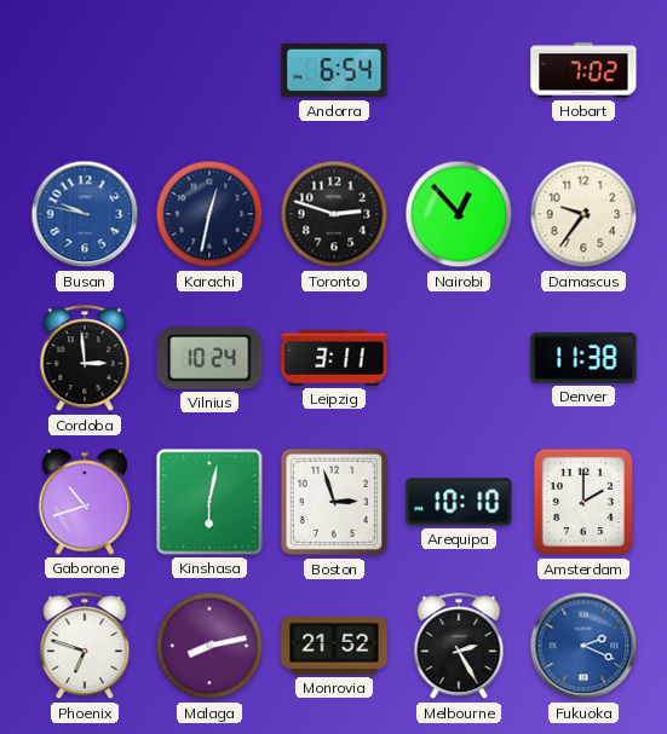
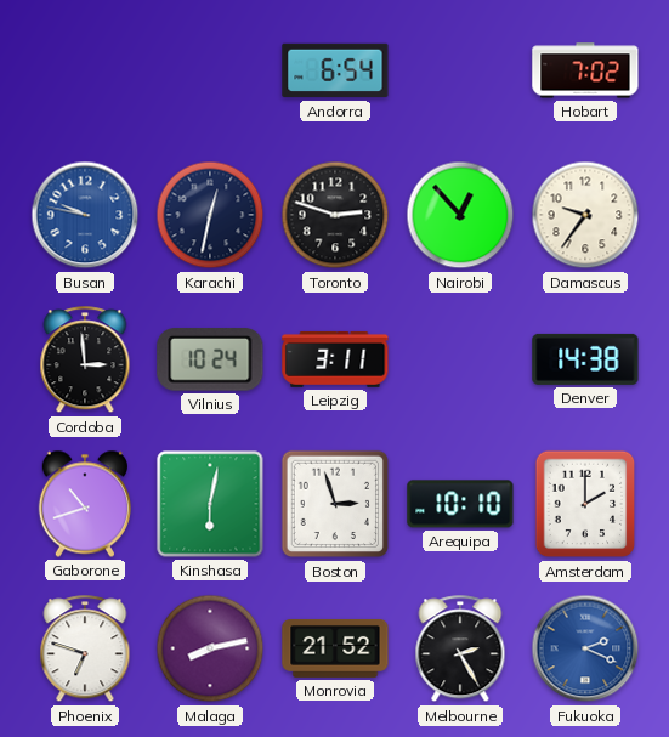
Denver: 11:38 -> 14:38
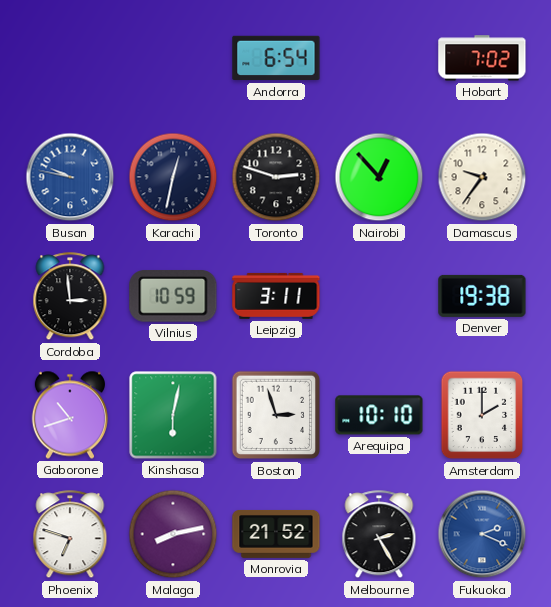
Vilnius: 10:24 -> 10:59
Denver: 14:38 -> 19:38
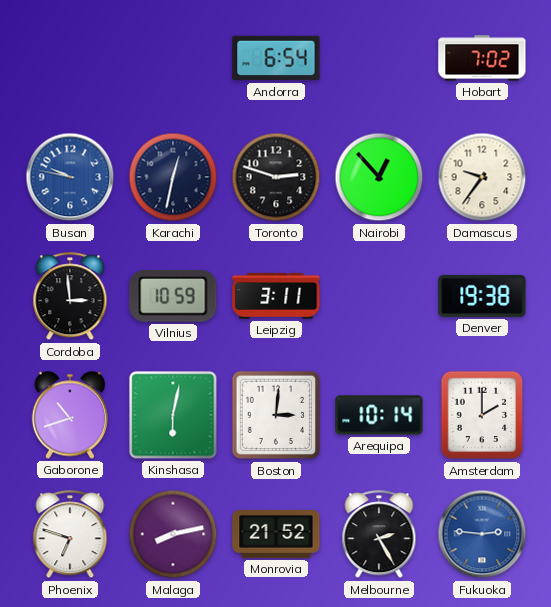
Boston: 2:57 -> 3:01
Arequipa: 10:10 -> 10:14
Fukuoka: 2:19 -> 2:46
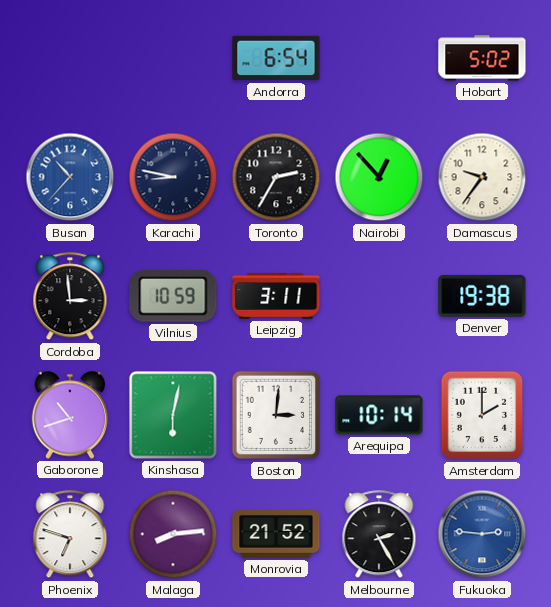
Hobart: 7:02 -> 5:02
Busan: 9:47 -> 10:37
Karachi: 12:32 -> 8:47
Toronto: 2:48 -> 2:35
Malaga: 8:13 -> 8:14
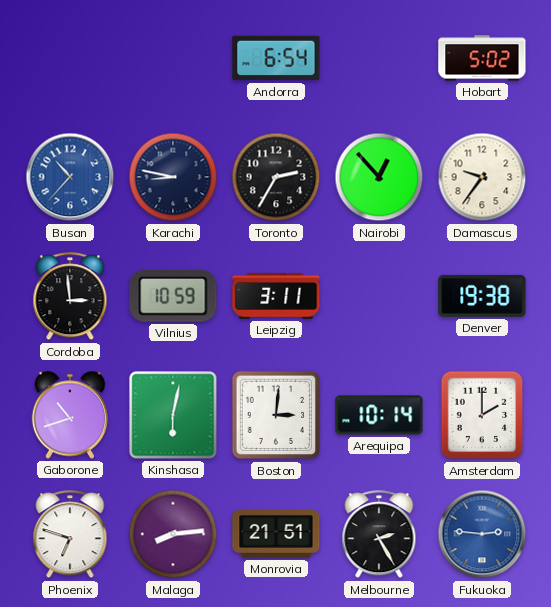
Monrovia: 21:52 -> 21:51
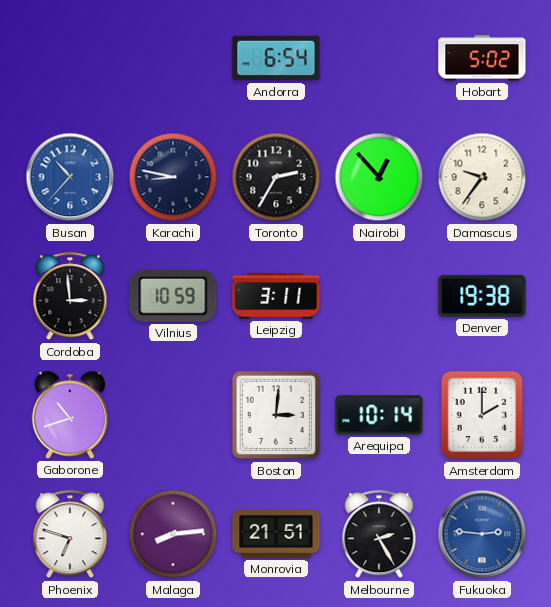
Kinshasa: 6:02 -> none
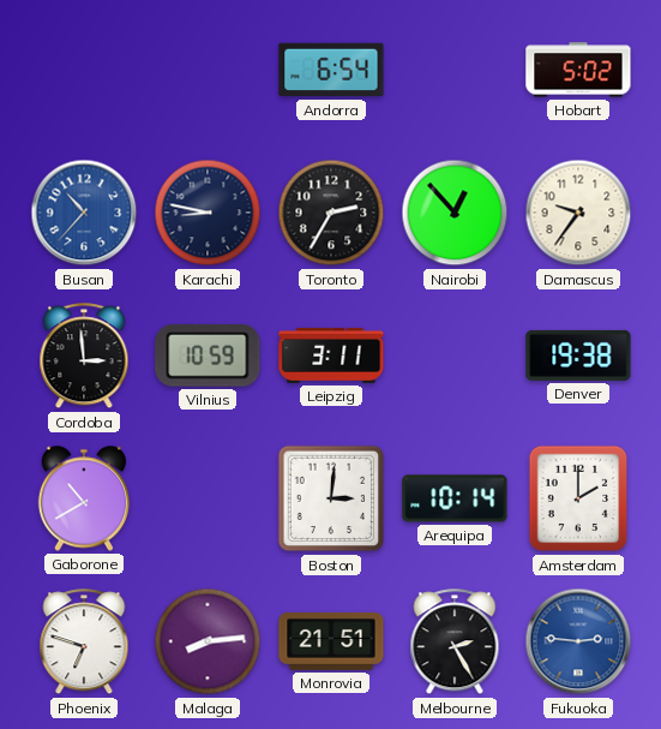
Gaborone: 10:42 -> 10:40
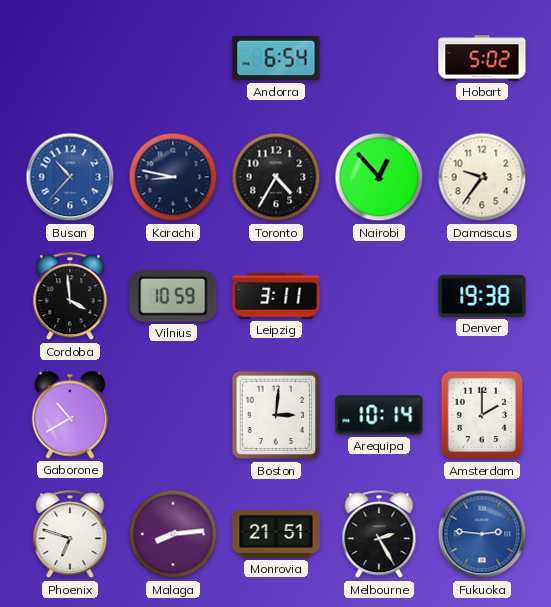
Toronto: 2:35 -> 4:35
Cordoba: 2:59 -> 3:59
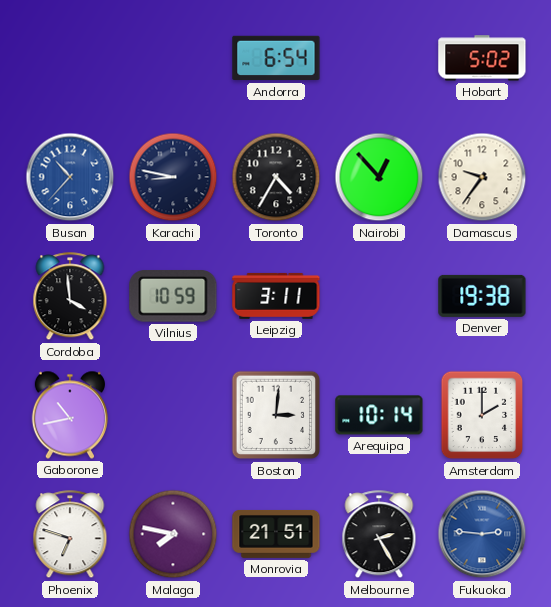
Gaborone: 10:40 -> 10:43
Malaga: 8:14 -> 7:47
